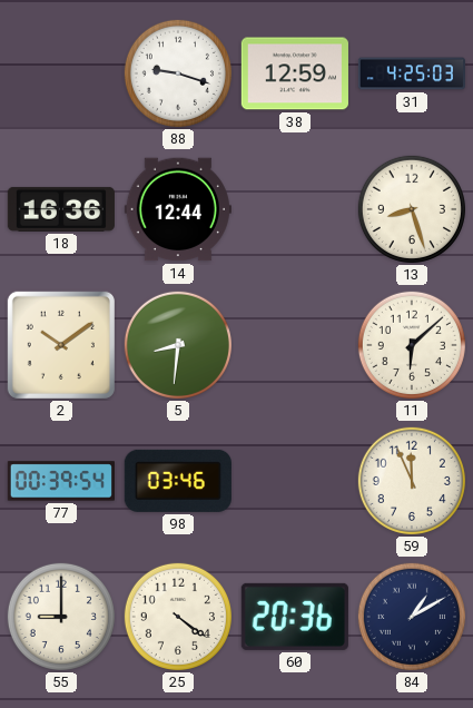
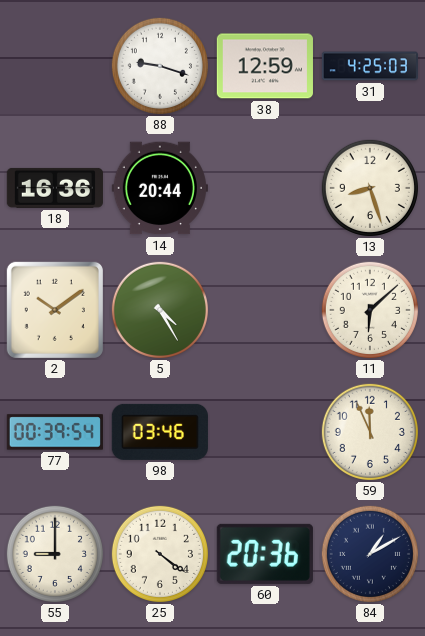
14: 12:44 -> 20:44
5: 8:31 -> 4:25
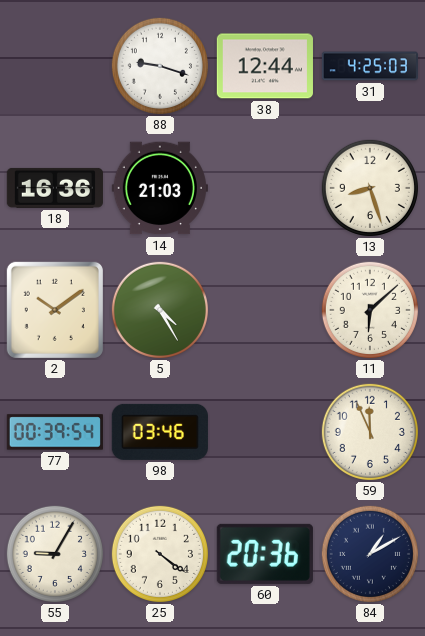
38: 12:59 -> 12:44
14: 20:44 -> 21:03
55: 9:00 -> 9:05
